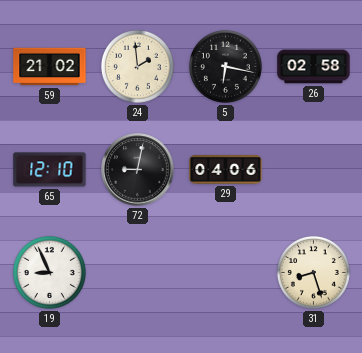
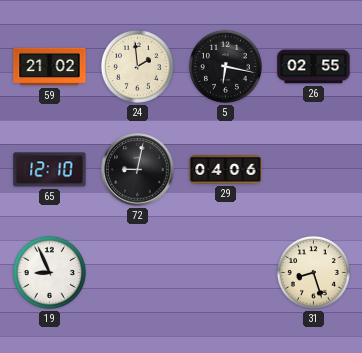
26: 02:58 -> 02:55
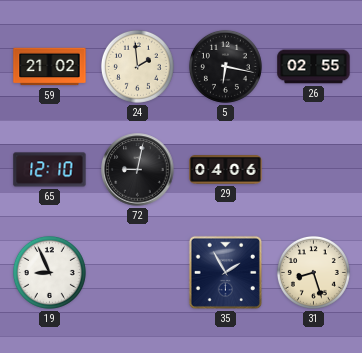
35: none -> 1:55
